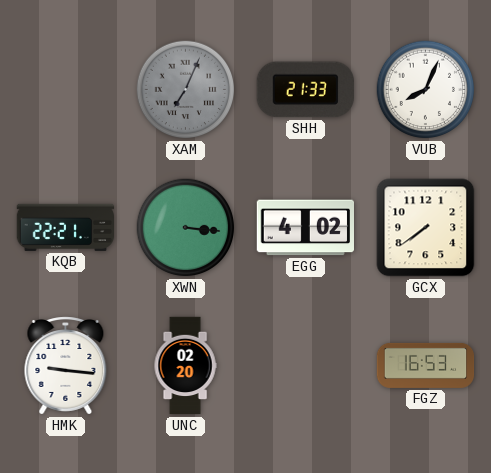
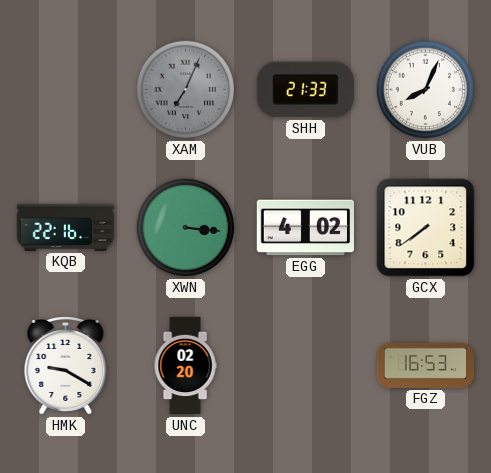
KQB: 22:21 -> 22:16
HMK: 9:16 -> 9:20
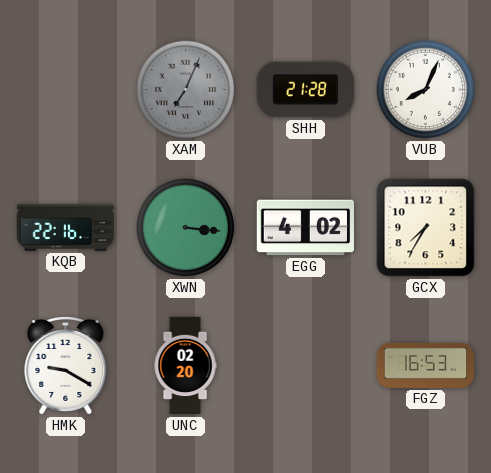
SHH: 21:33 -> 21:28
GCX: 7:39 -> 7:35
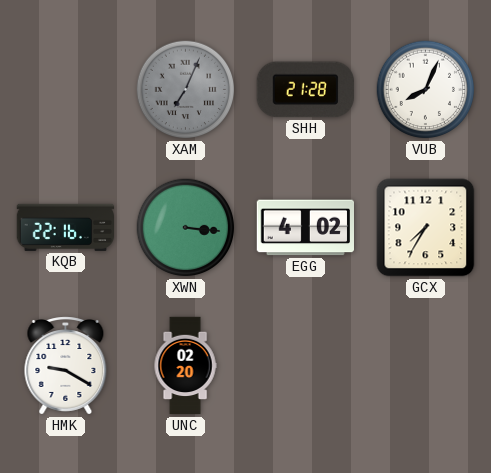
FGZ: 16:53 -> none
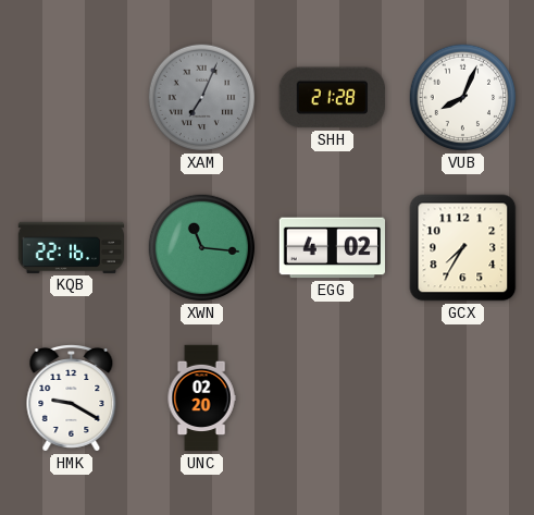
XWN: 3:16 -> 11:16
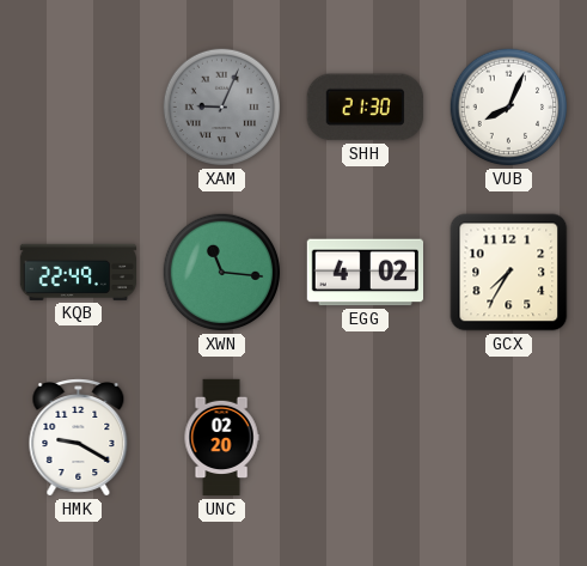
XAM: 7:04 -> 9:04
SHH: 21:28 -> 21:30
KQB: 22:16 -> 22:49
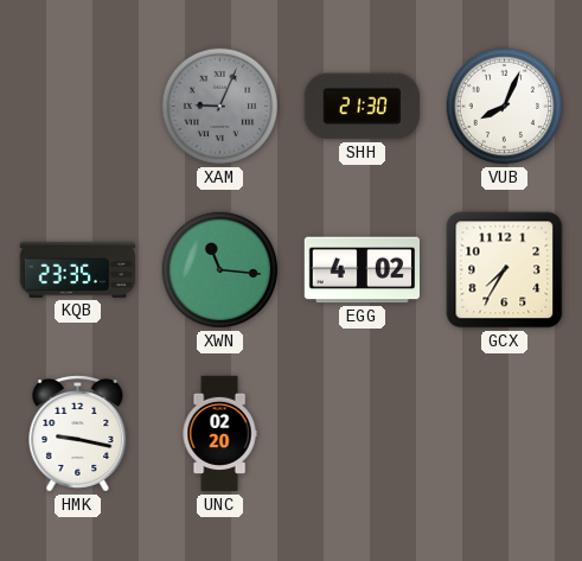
KQB: 22:49 -> 23:35
HMK: 9:20 -> 9:17
